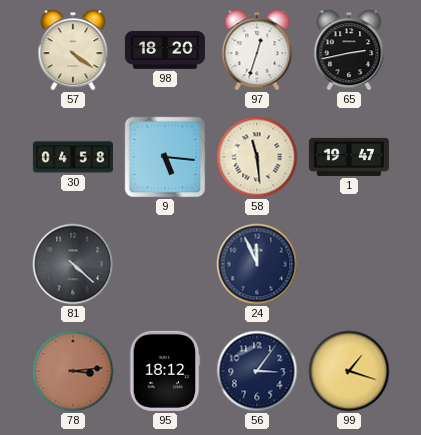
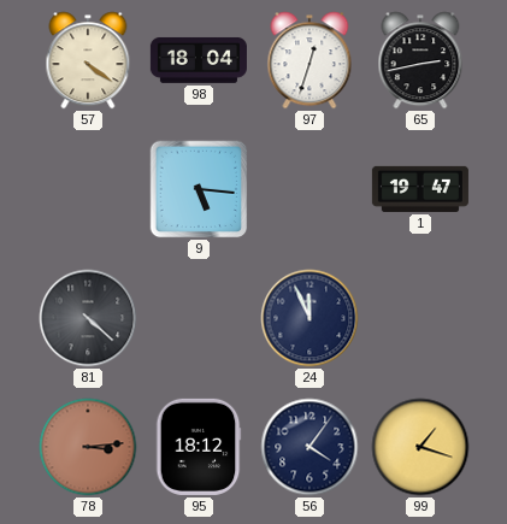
98: 18:20 -> 18:04
30: 04:58 -> none
58: 11:29 -> none
56: 3:06 -> 4:06
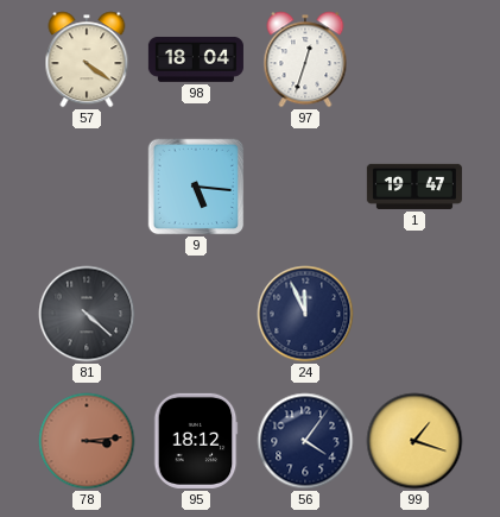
65: 2:43 -> none
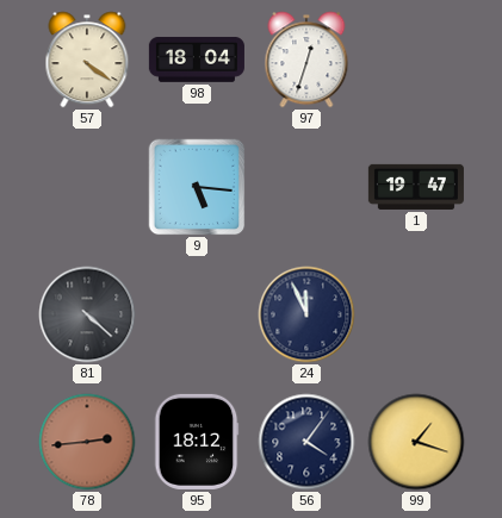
78: 3:14 -> 2:44
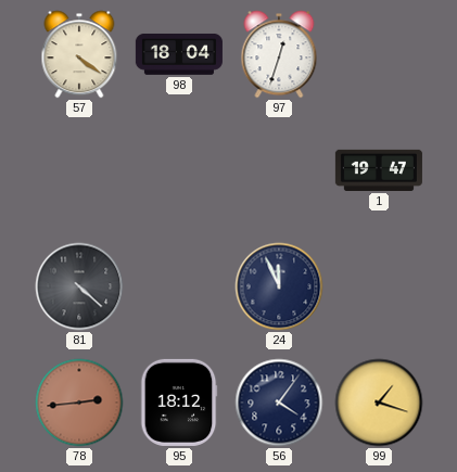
9: 5:16 -> none
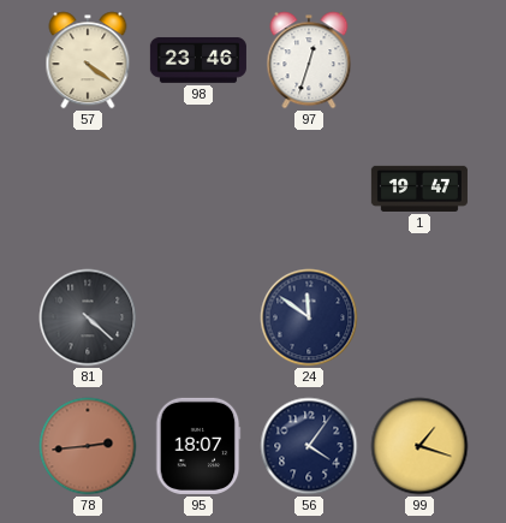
98: 18:04 -> 23:46
24: 11:56 -> 11:51
95: 18:12 -> 18:07
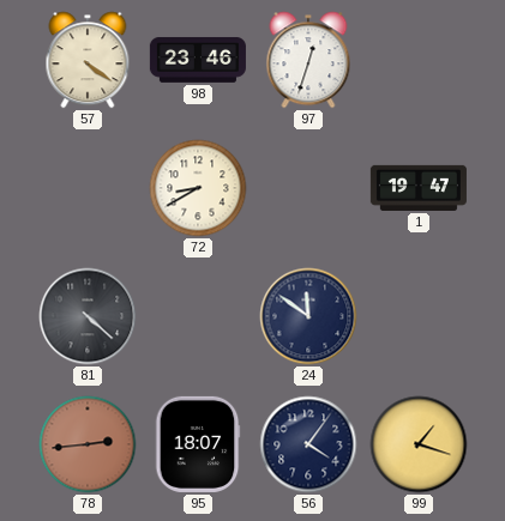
72: none -> 8:40
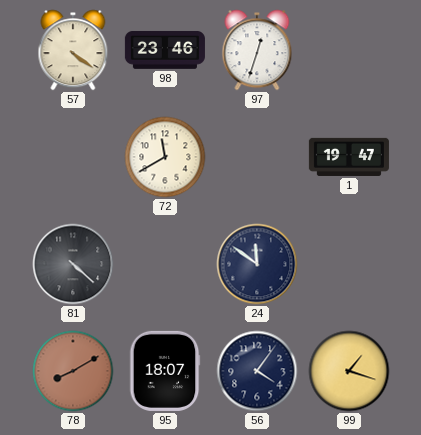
72: 8:40 -> 11:40
78: 2:44 -> 8:10
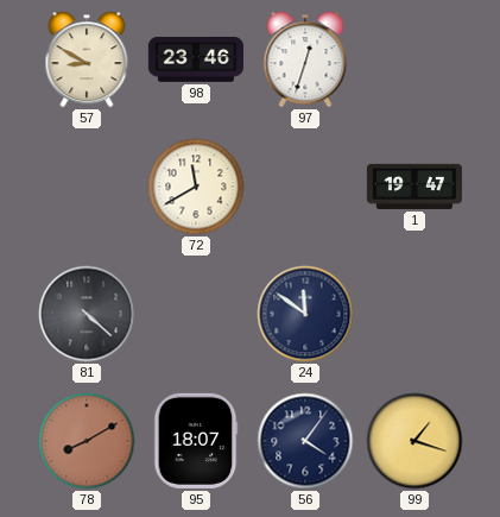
57: 4:21 -> 8:50
